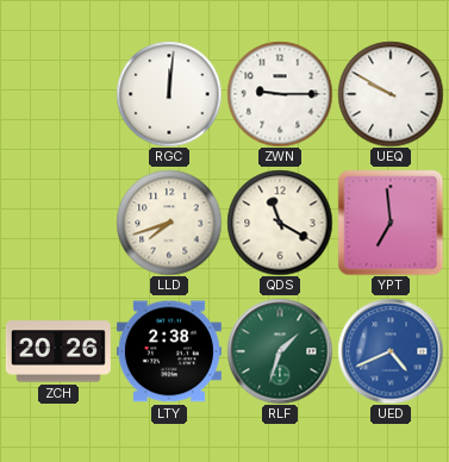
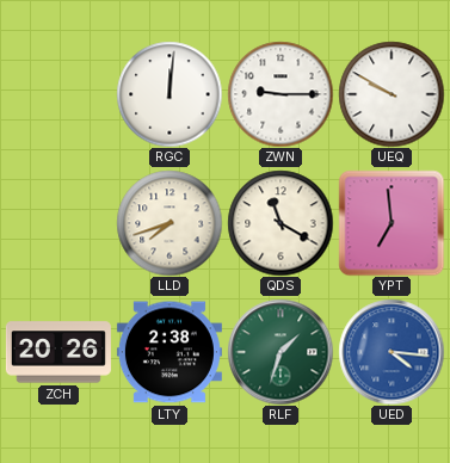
UED: 4:41 -> 4:16
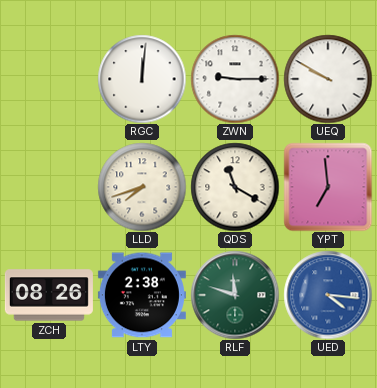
ZCH: 20:26 -> 08:26
RLF: 1:33 -> 11:48
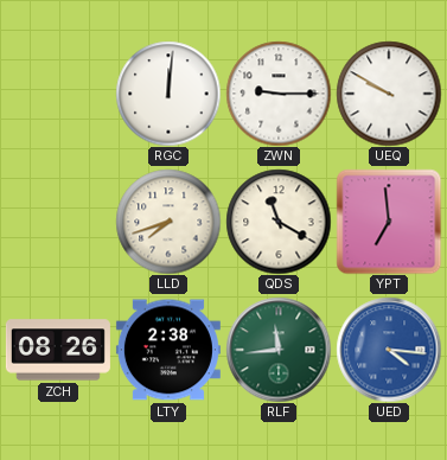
RLF: 11:48 -> 11:44
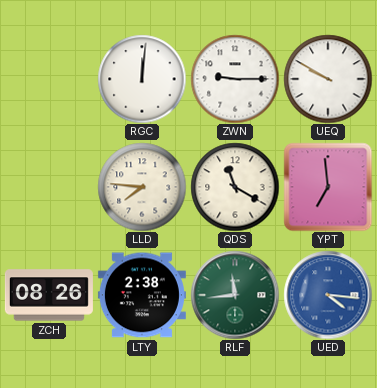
LLD: 7:42 -> 7:46
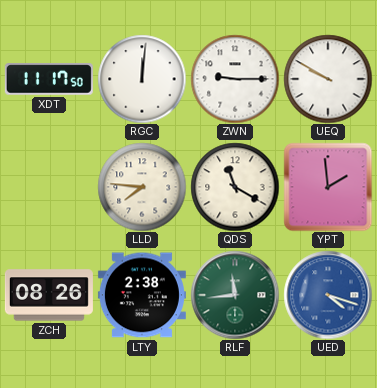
XDT: none -> 11:17
YPT: 6:59 -> 1:59
UED: 4:16 -> 4:18
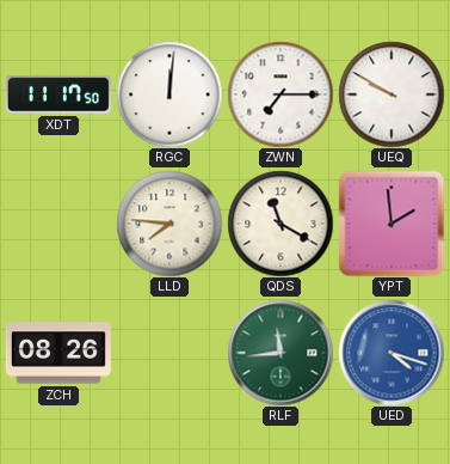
ZWN: 9:15 -> 7:15
LTY: 2:38 -> none
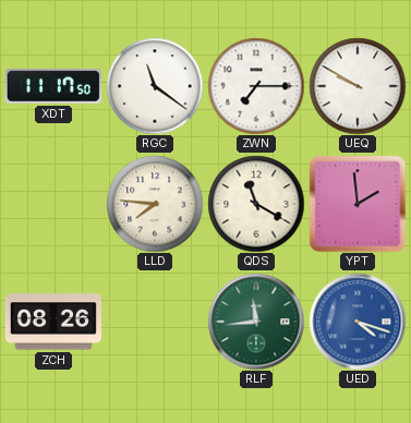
RGC: 12:01 -> 11:21
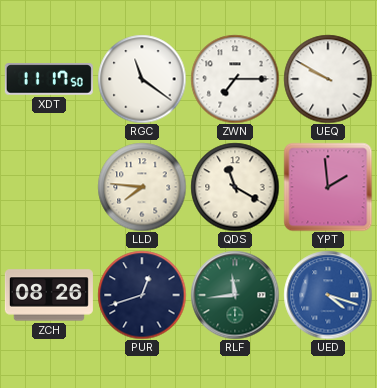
PUR: none -> 12:42
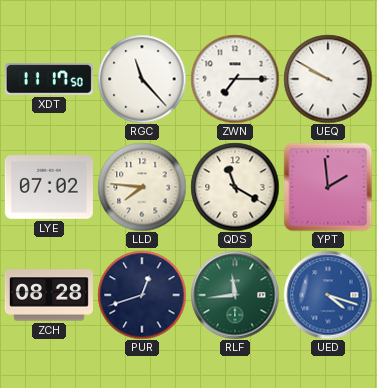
RGC: 11:21 -> 11:23
LYE: none -> 07:02
ZCH: 08:26 -> 08:28
